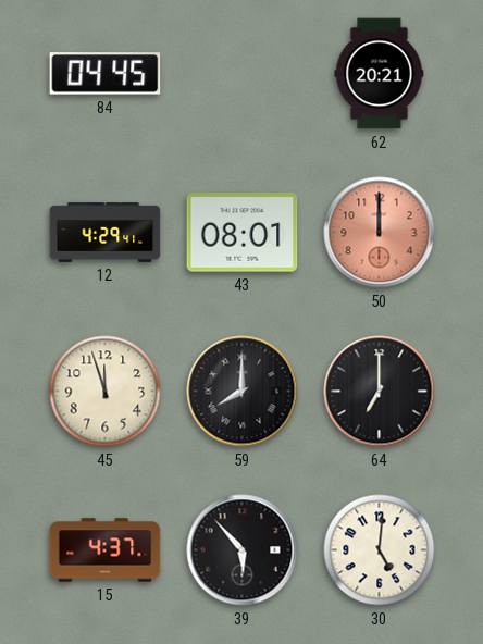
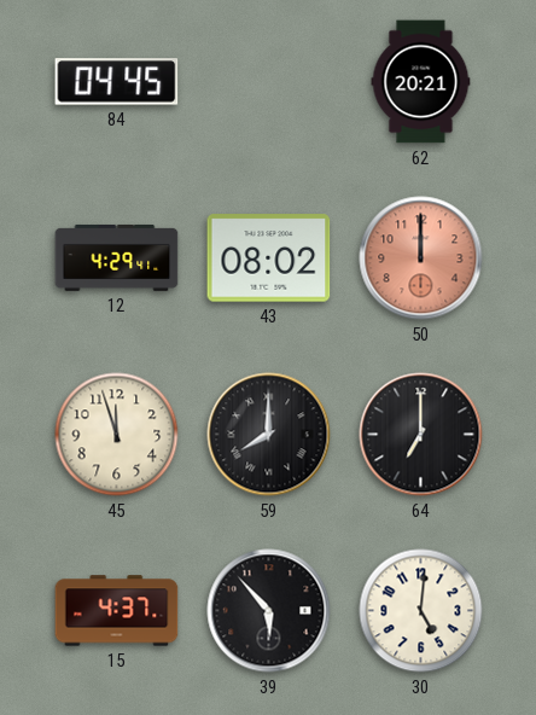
43: 08:01 -> 08:02
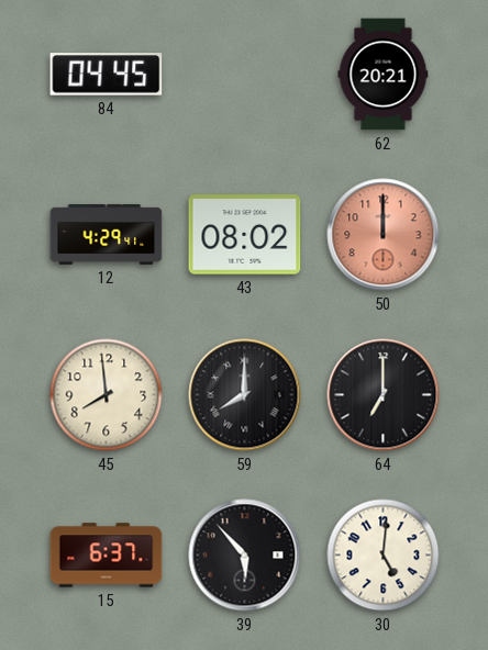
45: 11:57 -> 7:59
15: 4:37 -> 6:37
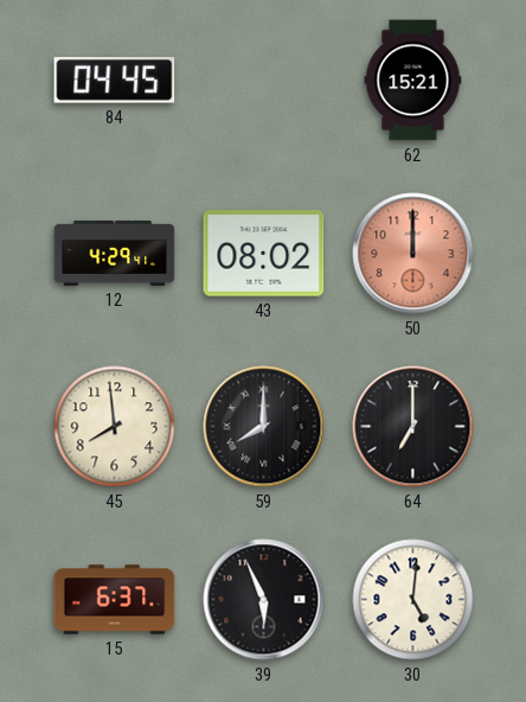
62: 20:21 -> 15:21
39: 5:53 -> 5:56
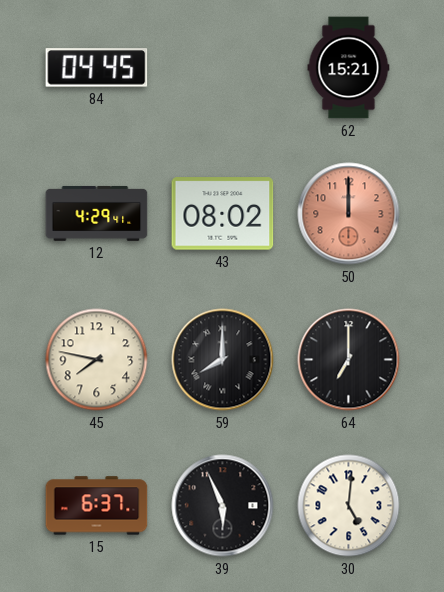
45: 7:59 -> 7:47
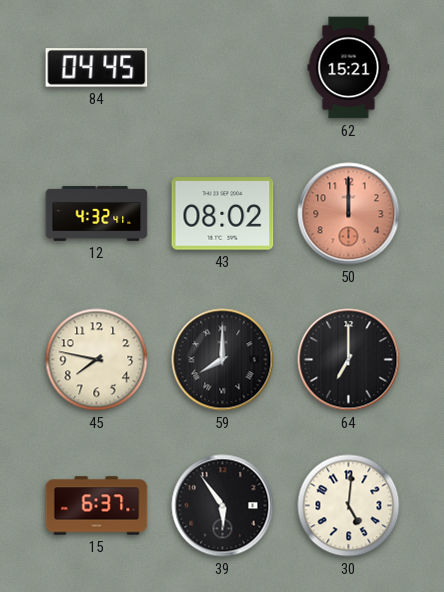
12: 4:29 -> 4:32
39: 5:56 -> 5:54
